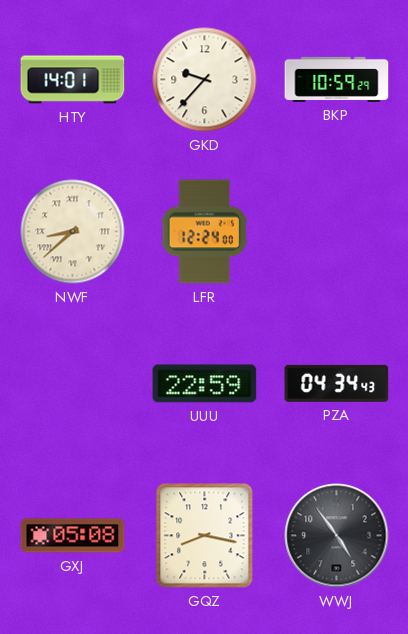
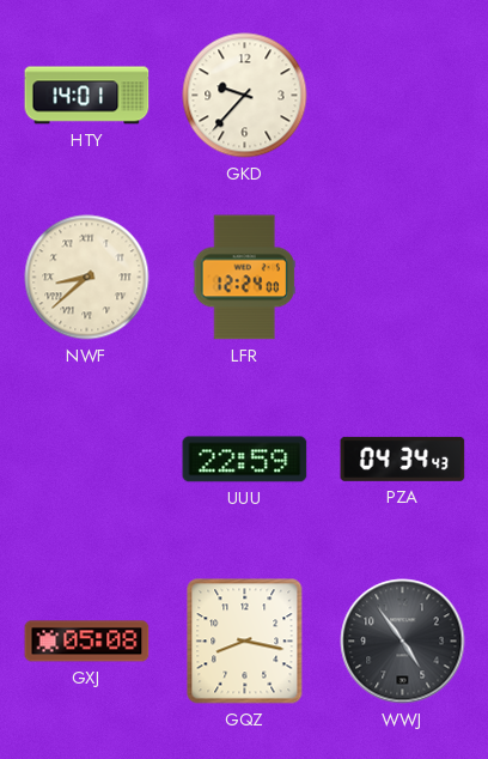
BKP: 10:59 -> none
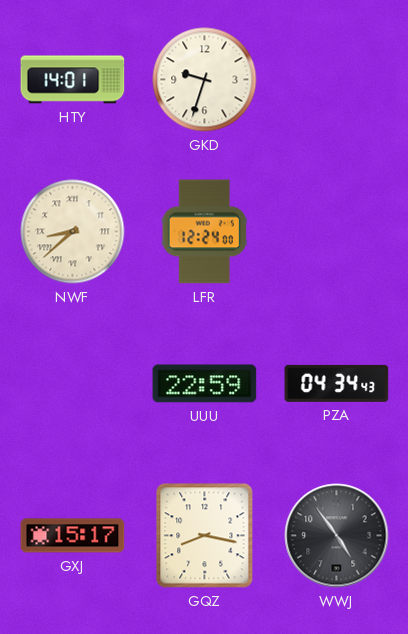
GKD: 9:37 -> 9:33
GXJ: 05:08 -> 15:17
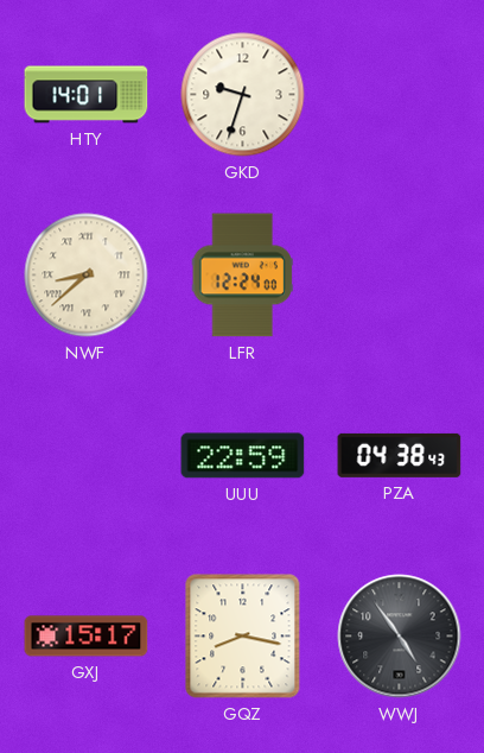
PZA: 04:34 -> 04:38
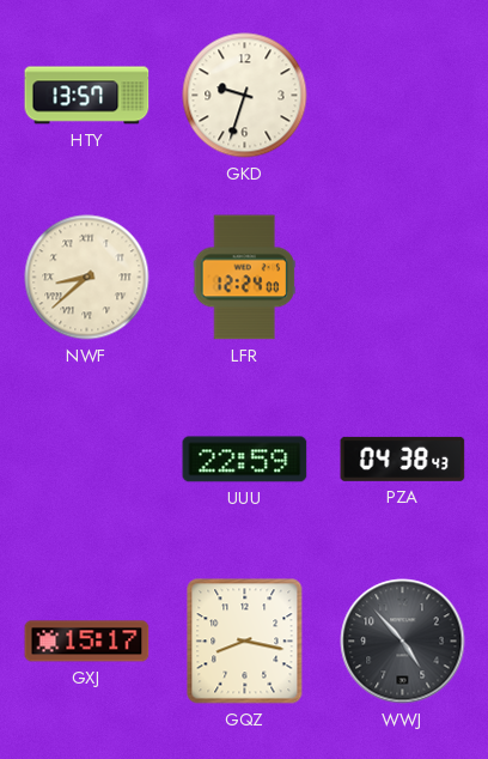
HTY: 14:01 -> 13:57
WWJ: 4:54 -> 4:53
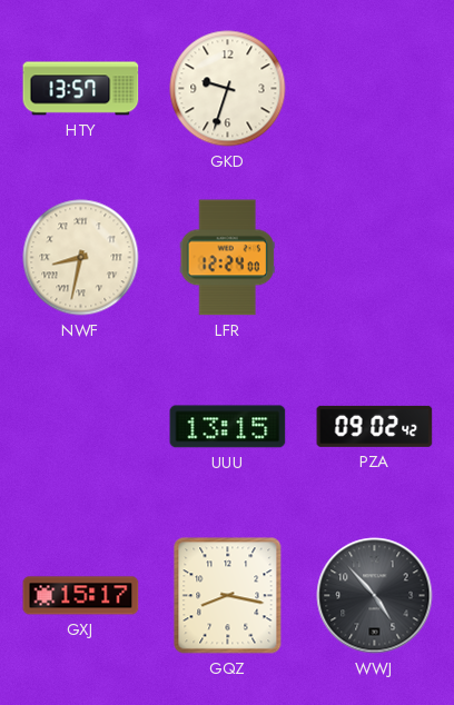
NWF: 8:38 -> 8:32
UUU: 22:59 -> 13:15
PZA: 04:38 -> 09:02
